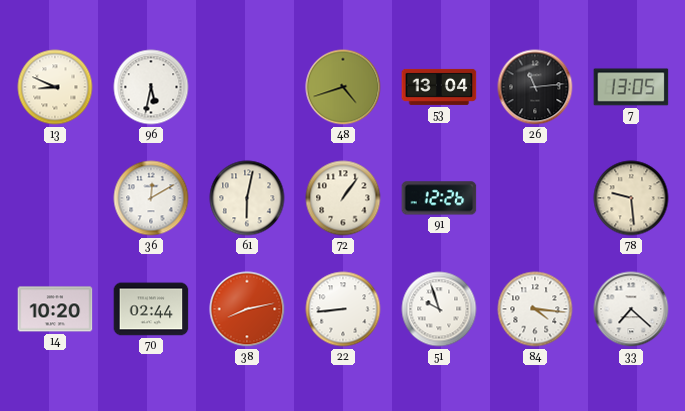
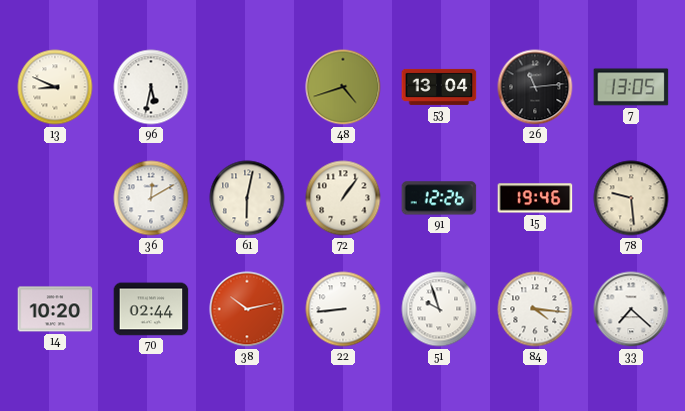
15: none -> 19:46
38: 8:13 -> 10:13
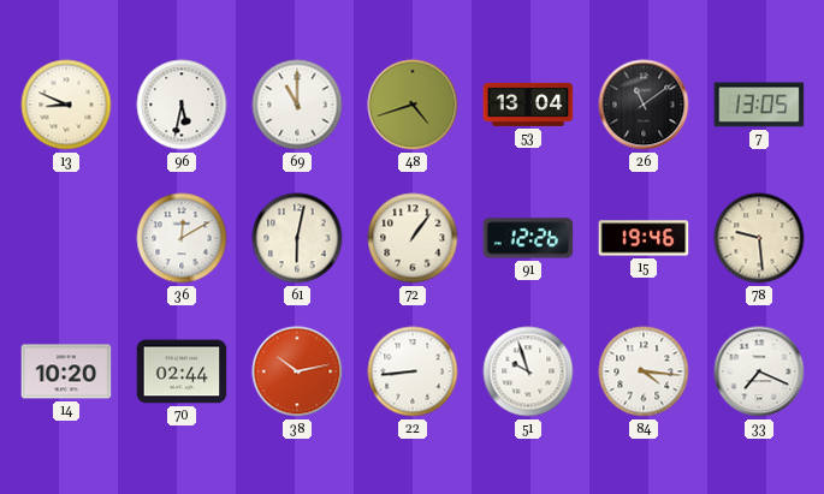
69: none -> 11:00
26: 11:14 -> 11:09
33: 7:22 -> 7:19
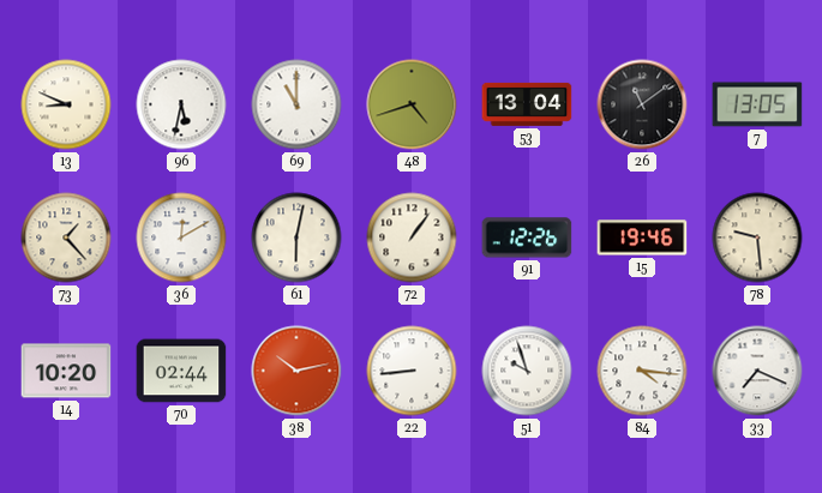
73: none -> 1:23
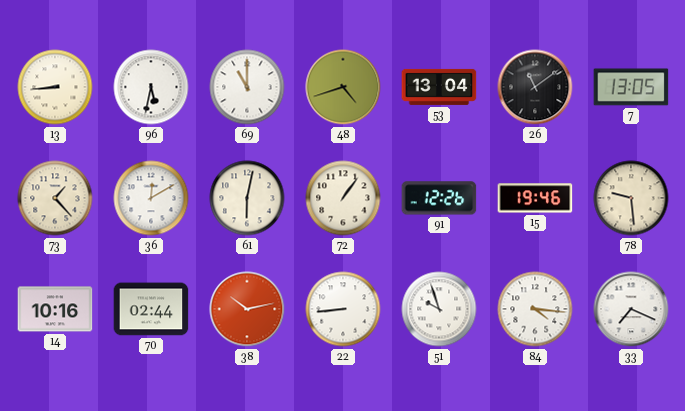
13: 8:49 -> 8:44
14: 10:20 -> 10:16
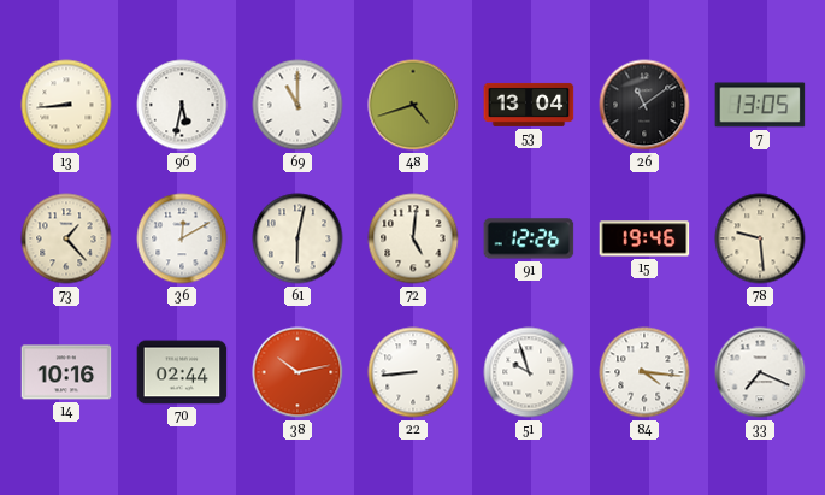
72: 1:06 -> 5:01
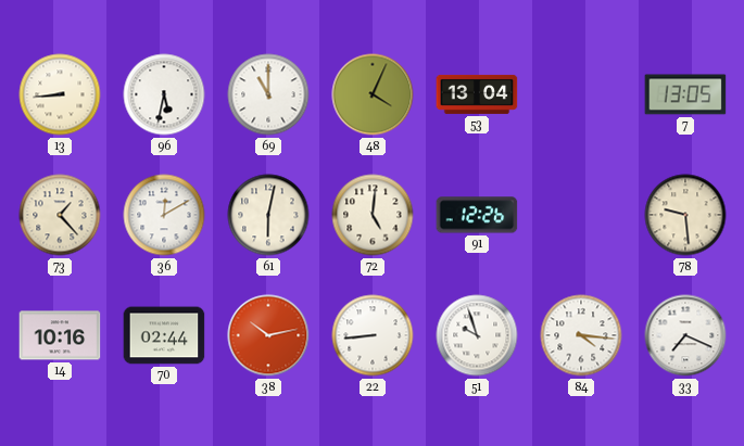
48: 4:42 -> 4:04
26: 11:09 -> none
15: 19:46 -> none
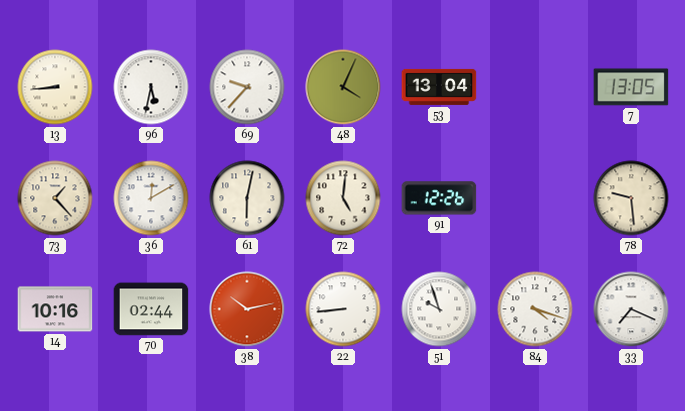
69: 11:00 -> 9:37
84: 4:16 -> 4:18
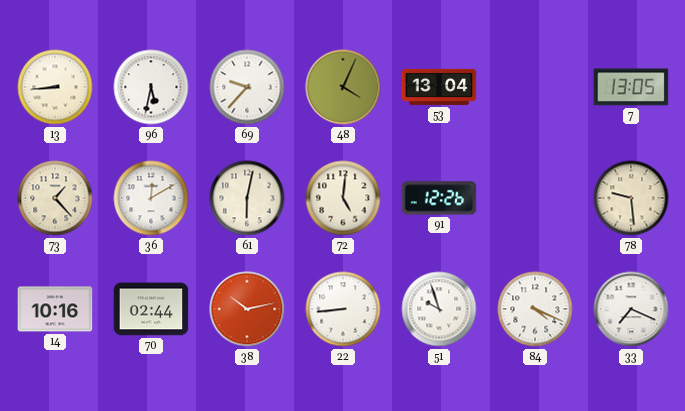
84: 4:18 -> 4:19
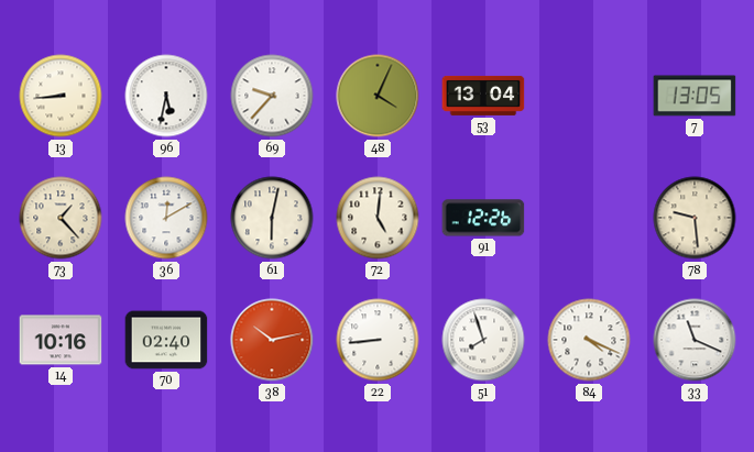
70: 02:44 -> 02:40
51: 9:57 -> 7:57
33: 7:19 -> 11:19
